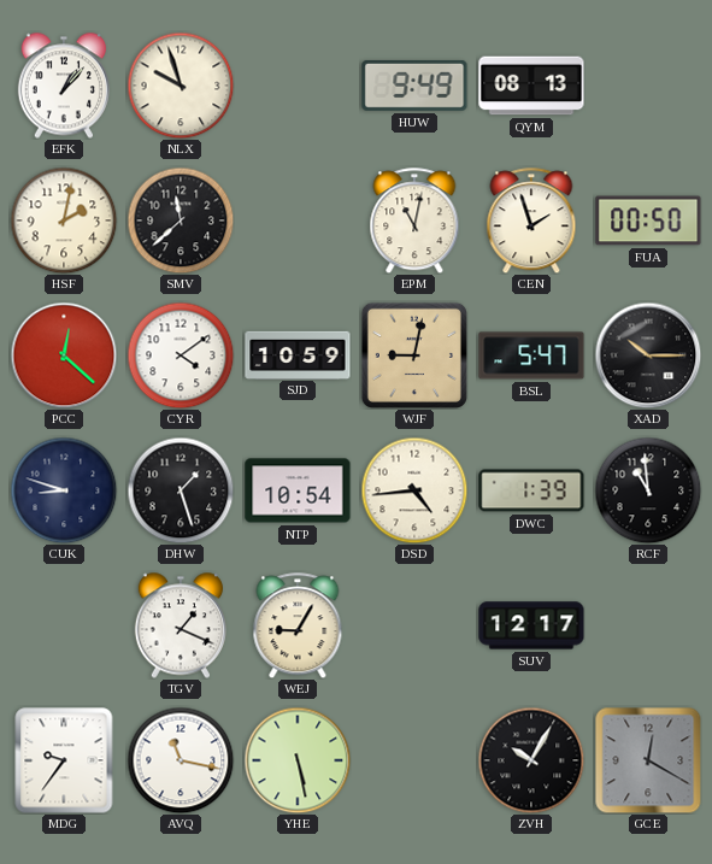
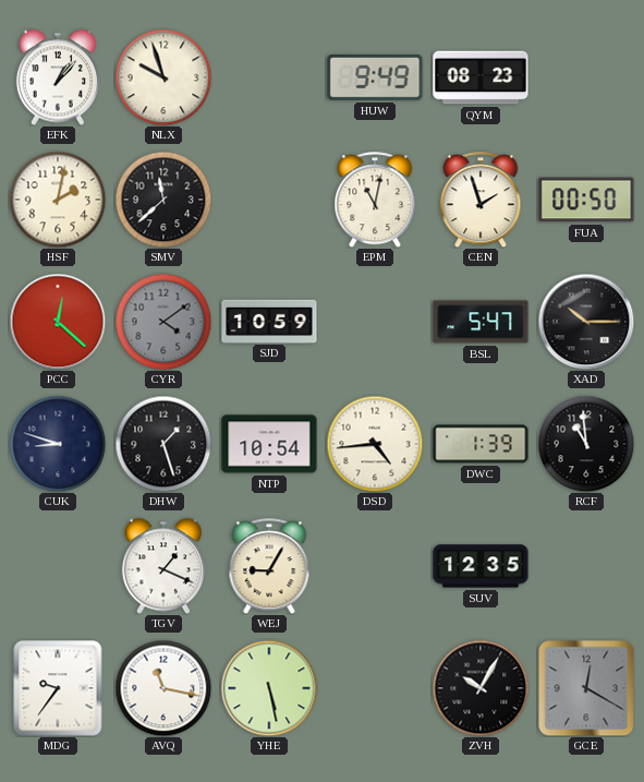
QYM: 08:13 -> 08:23
CYR dial: white -> grey
WJF: 9:02 -> none
SUV: 12:17 -> 12:35
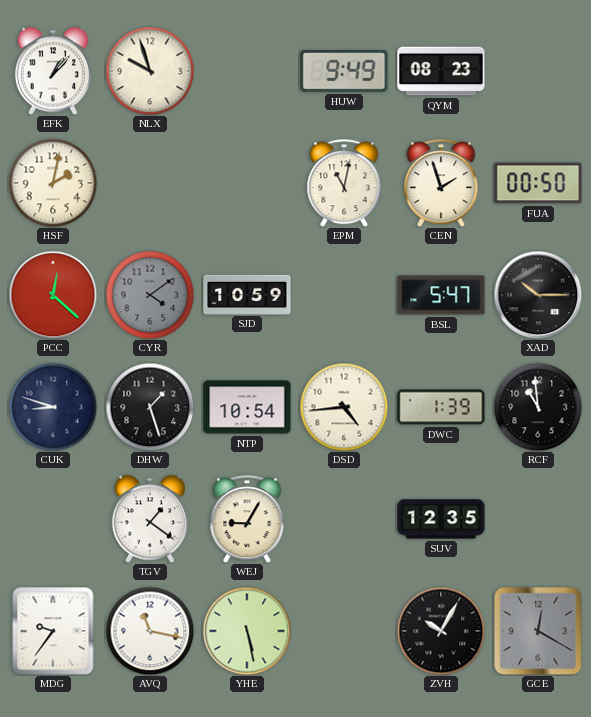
SMV: 11:38 -> none
TGV: 1:19 -> 1:21
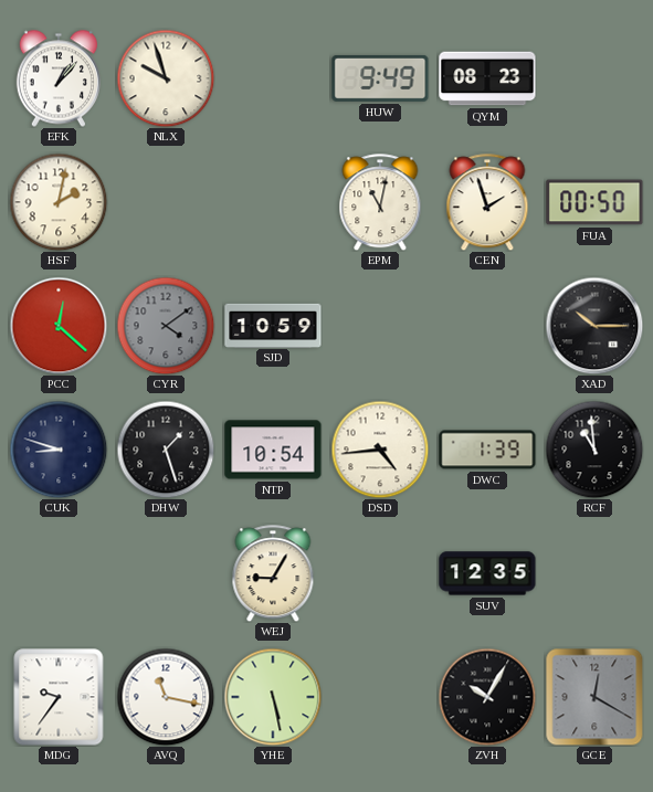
BSL: 5:47 -> none
TGV: 1:21 -> none
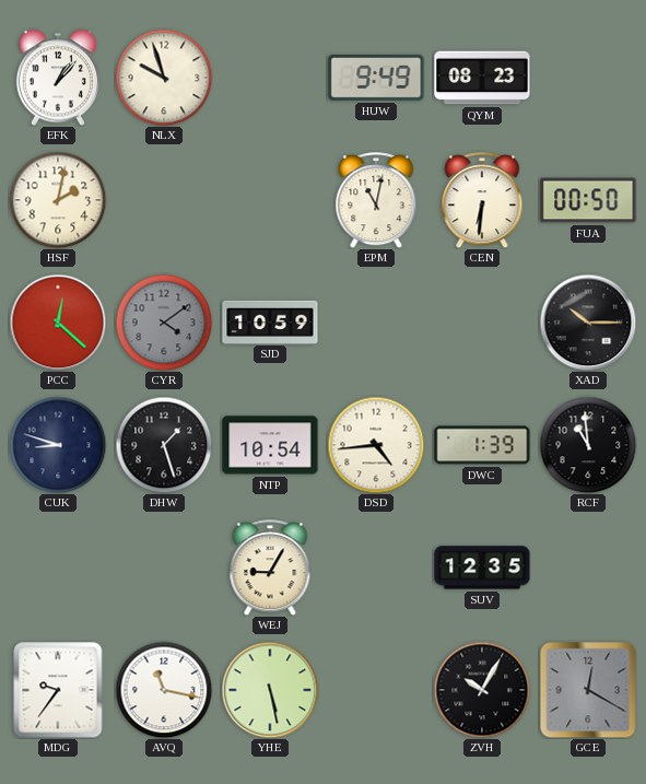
CEN: 1:57 -> 6:31
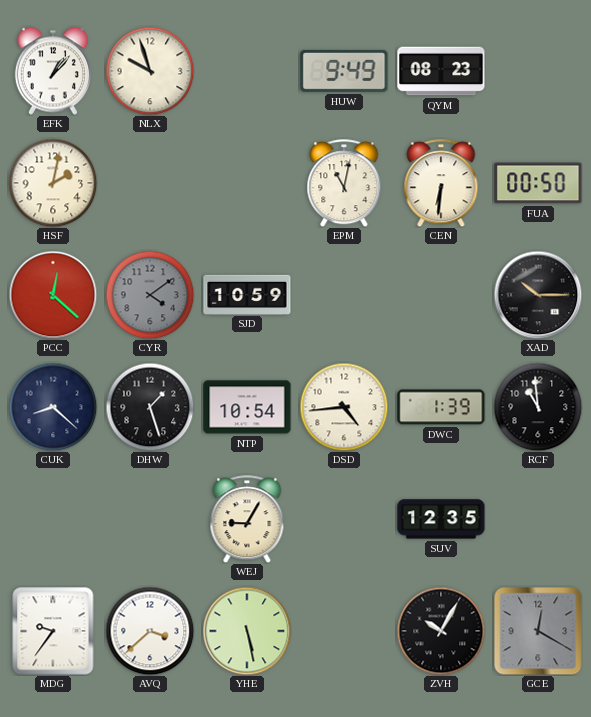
CUK: 8:48 -> 8:22
AVQ: 11:17 -> 3:38
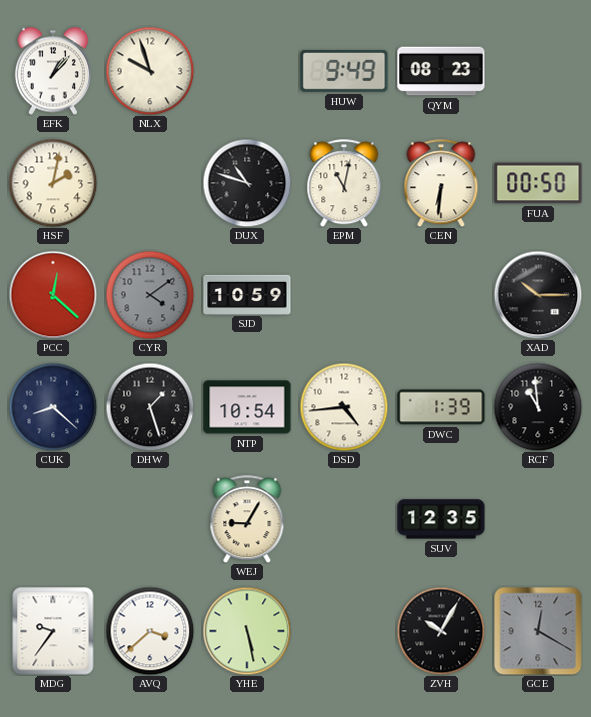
DUX: none -> 10:48
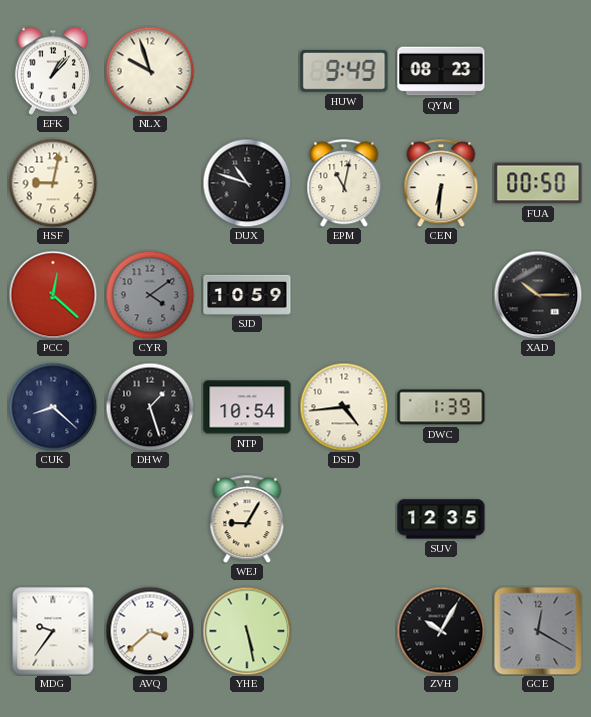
HSF: 2:02 -> 9:02
RCF: 10:59 -> none
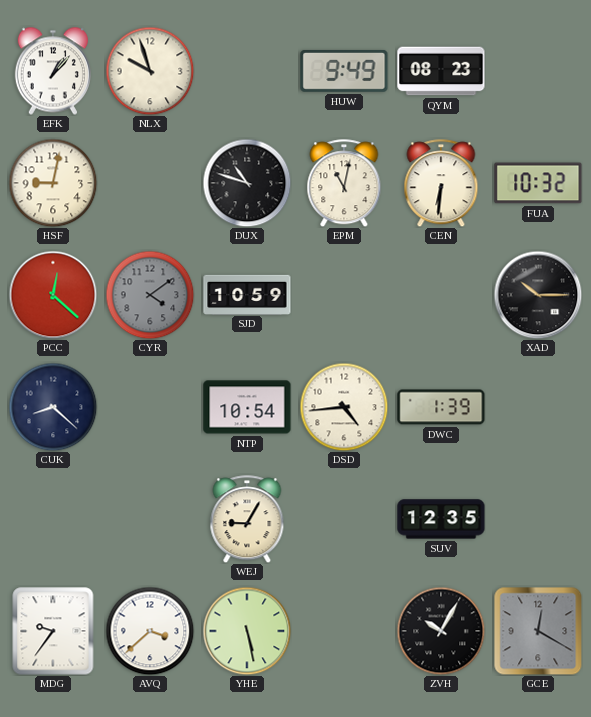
FUA: 00:50 -> 10:32
DHW: 1:27 -> none
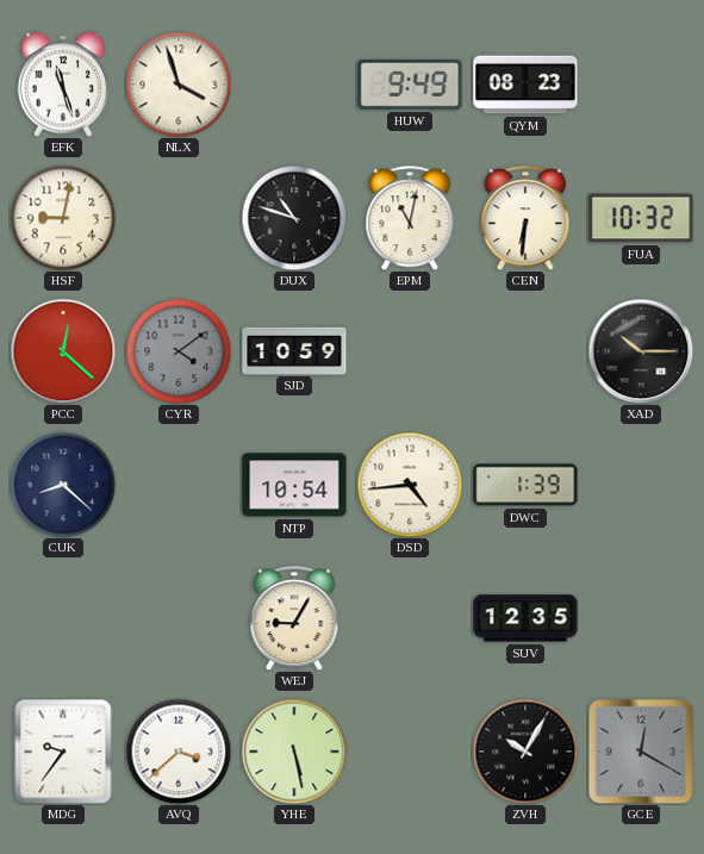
EFK: 1:07 -> 11:27
NLX: 9:57 -> 3:57
